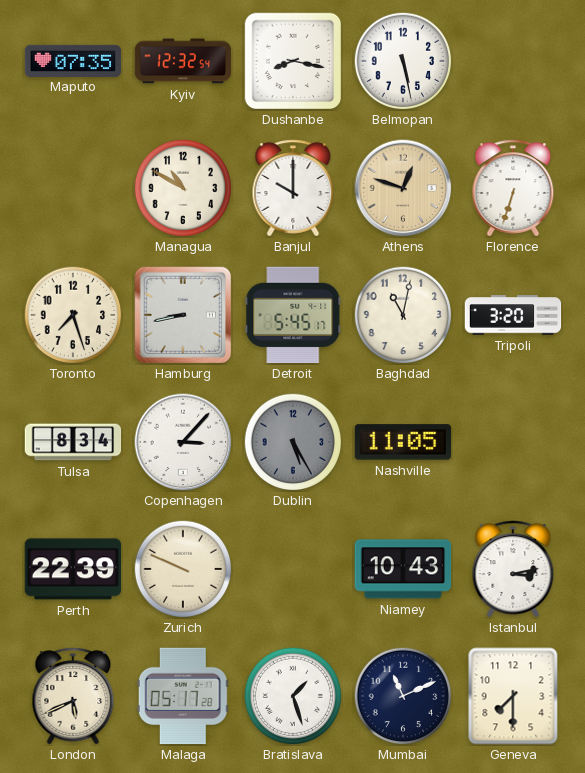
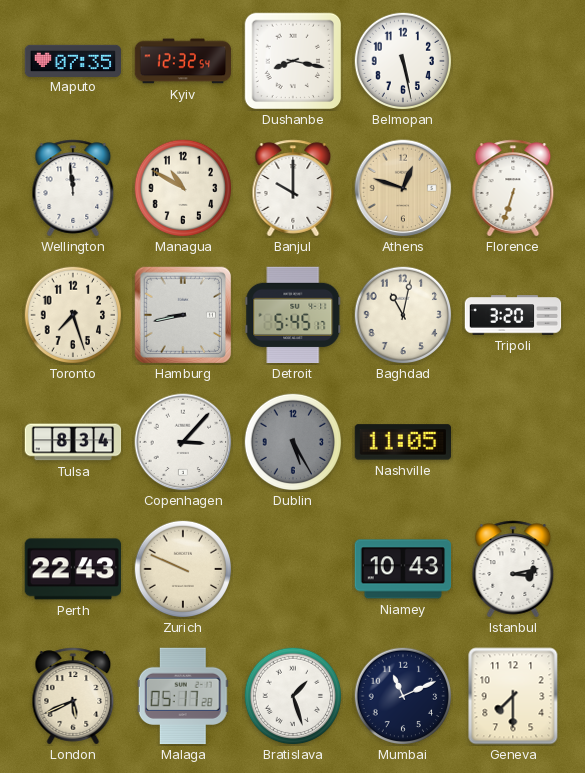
Wellington: none -> 11:59
Perth: 22:39 -> 22:43
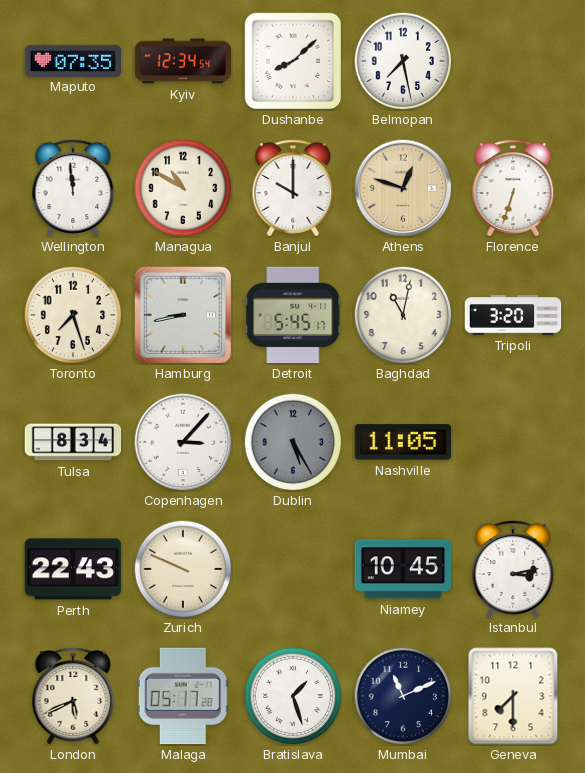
Kyiv: 12:32 -> 12:34
Dushanbe: 8:17 -> 8:08
Belmopan: 5:28 -> 7:28
Niamey: 10:43 -> 10:45
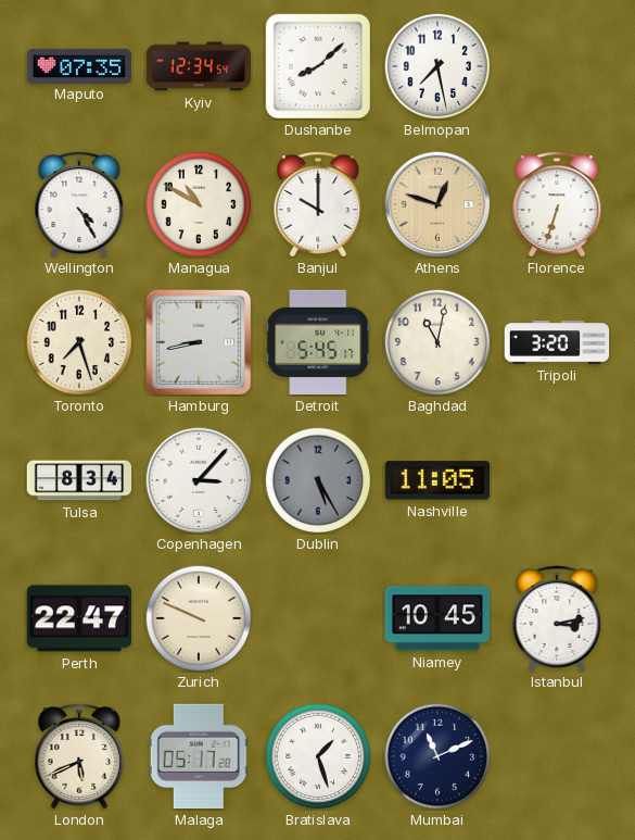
Wellington: 11:59 -> 4:25
Perth: 22:43 -> 22:47
Geneva: 7:30 -> none
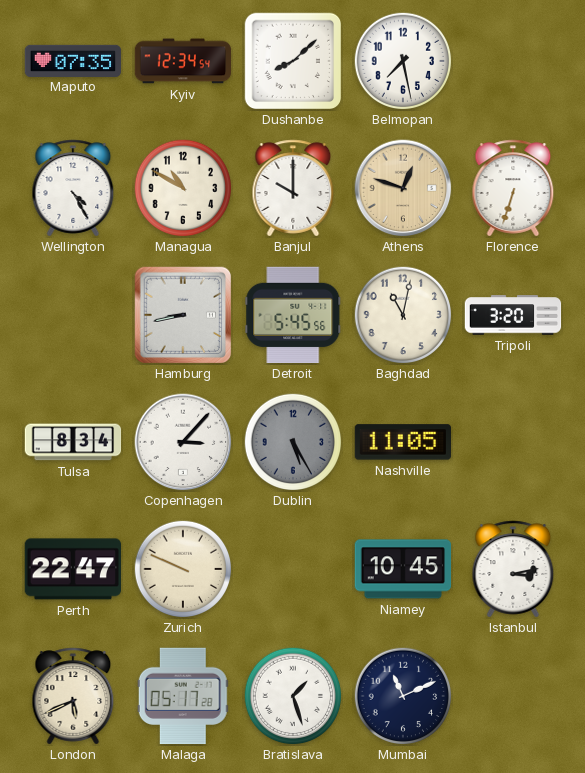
Toronto: 7:27 -> none
Detroit: 5:45:17 -> 5:45:56
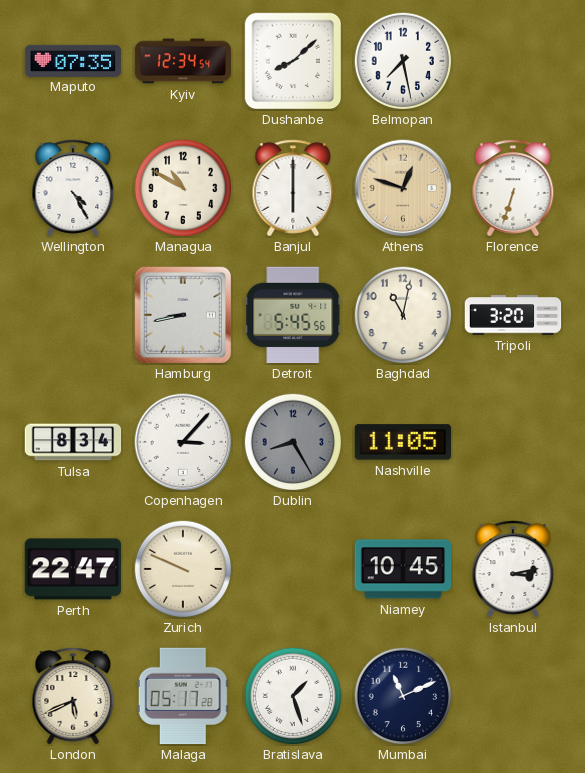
Banjul: 10:00 -> 6:00
Dublin: 5:25 -> 8:25
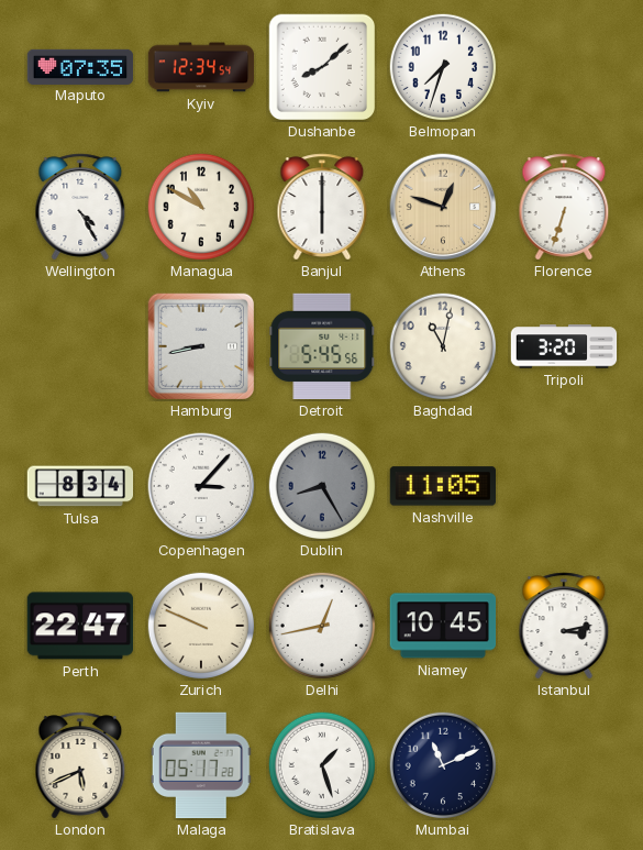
Belmopan: 7:28 -> 7:33
Delhi: none -> 12:43
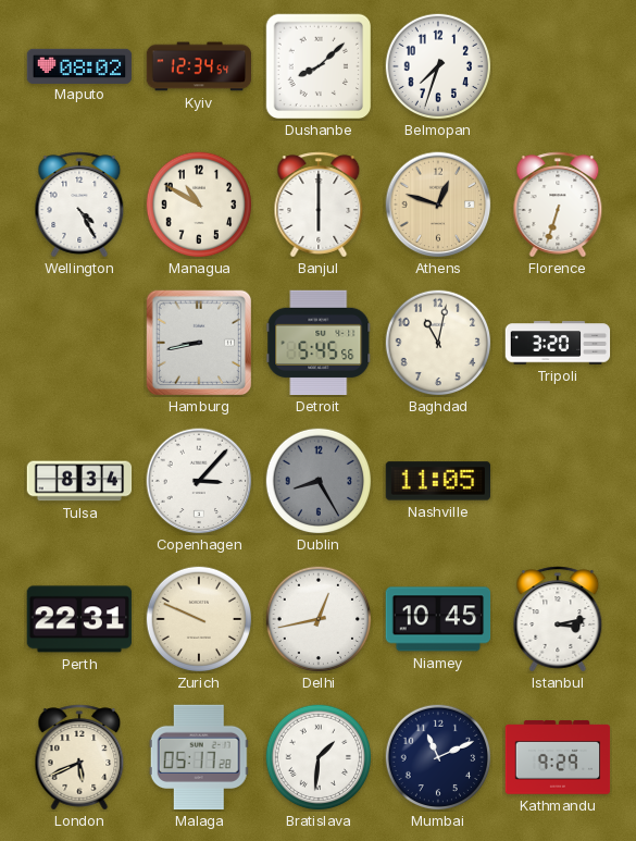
Maputo: 07:35 -> 08:02
Perth: 22:47 -> 22:31
Bratislava: 1:27 -> 1:31
Kathmandu: none -> 9:29
